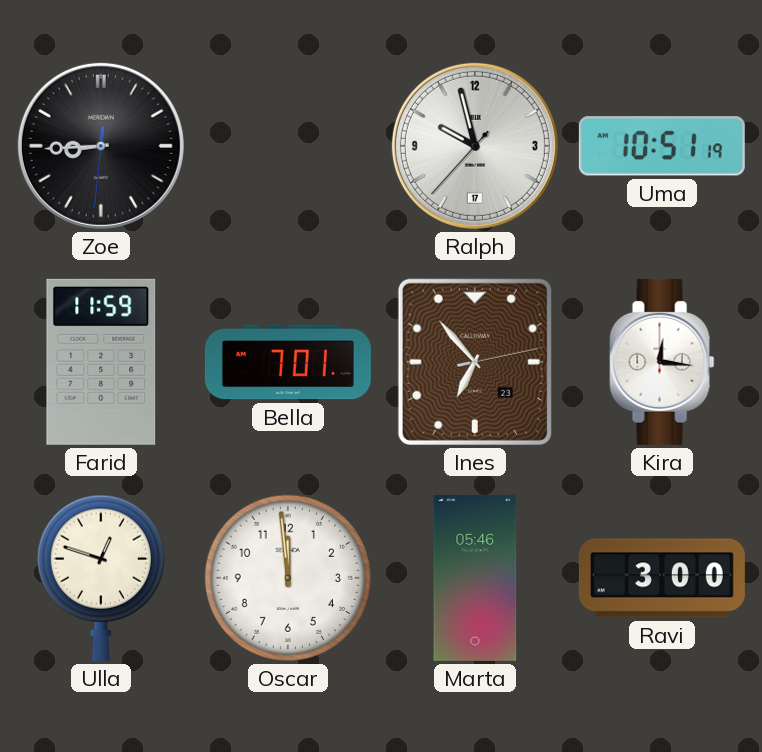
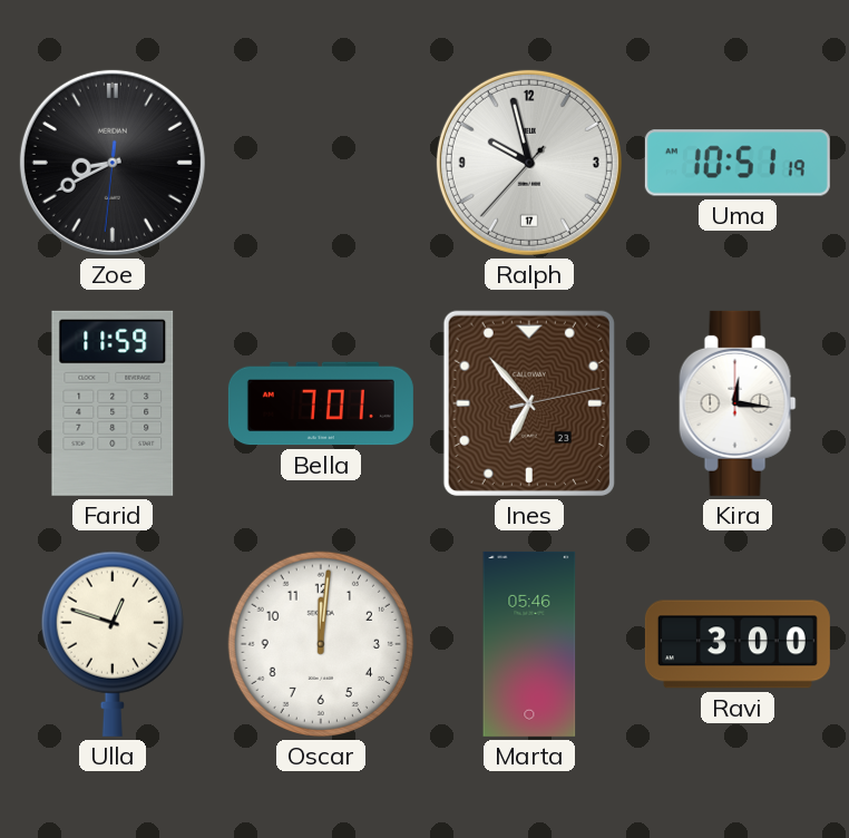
Zoe: 8:44 -> 8:40
Oscar: 11:59 -> 12:01
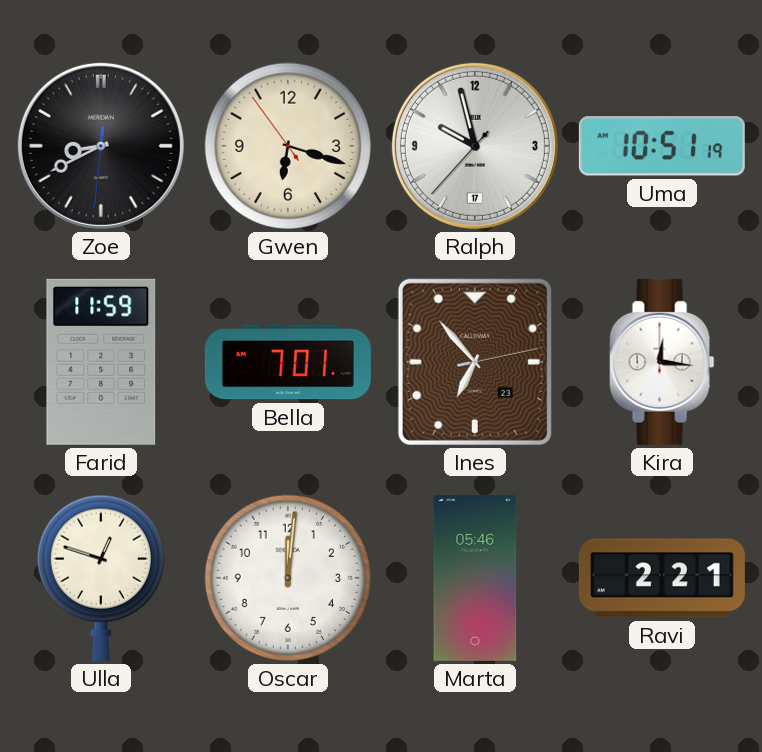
Gwen: none -> 6:17
Ravi: 3:00 -> 2:21
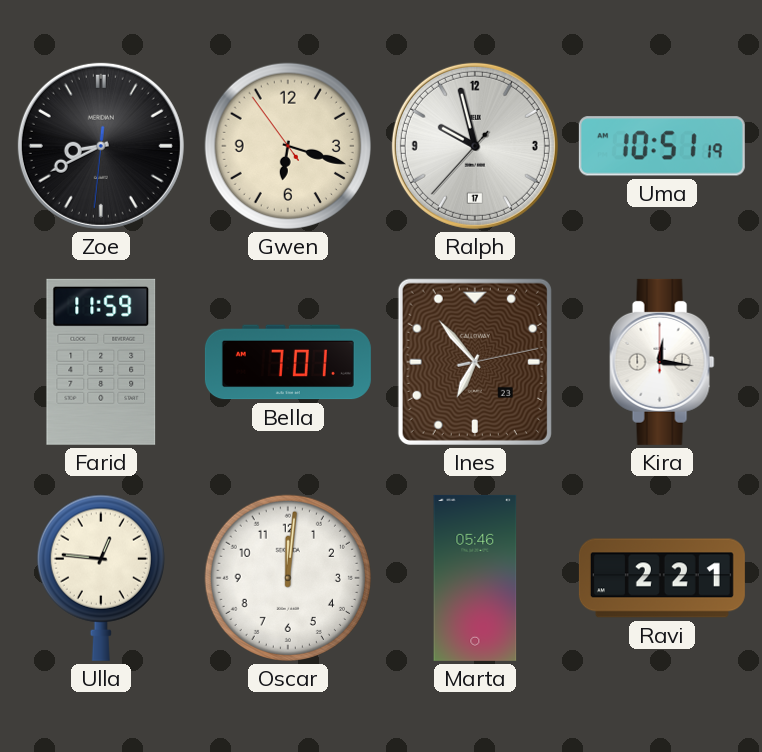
Ulla: 12:48 -> 12:46
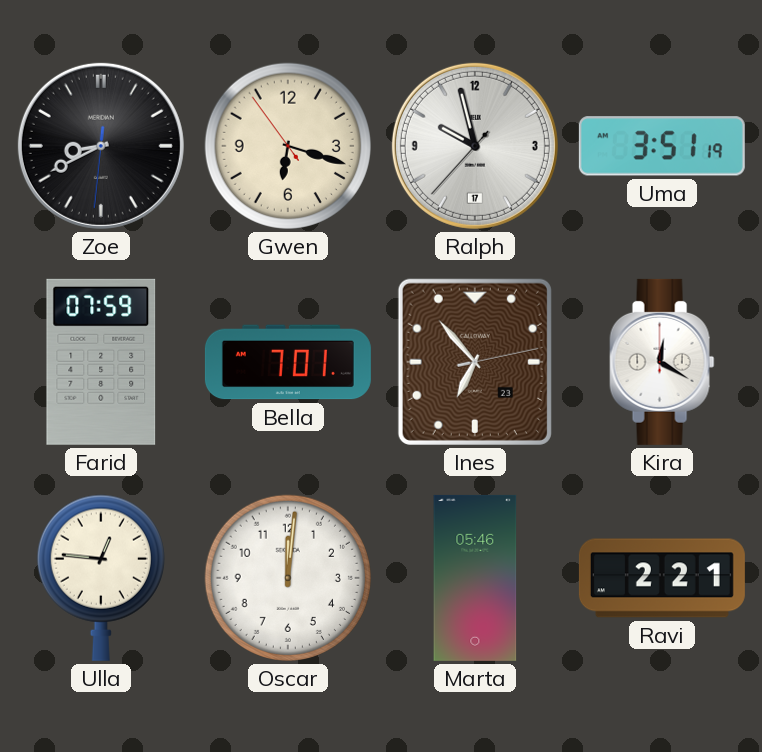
Uma: 10:51 -> 3:51
Farid: 11:59 -> 07:59
Kira: 12:16 -> 12:20
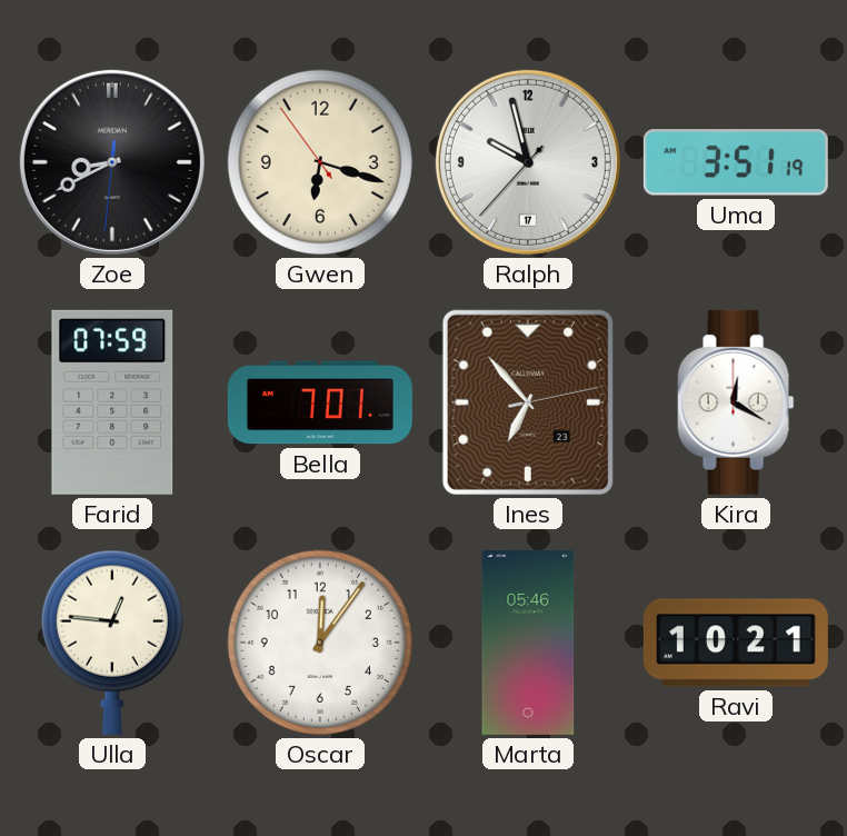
Oscar: 12:01 -> 12:06
Ravi: 2:21 -> 10:21
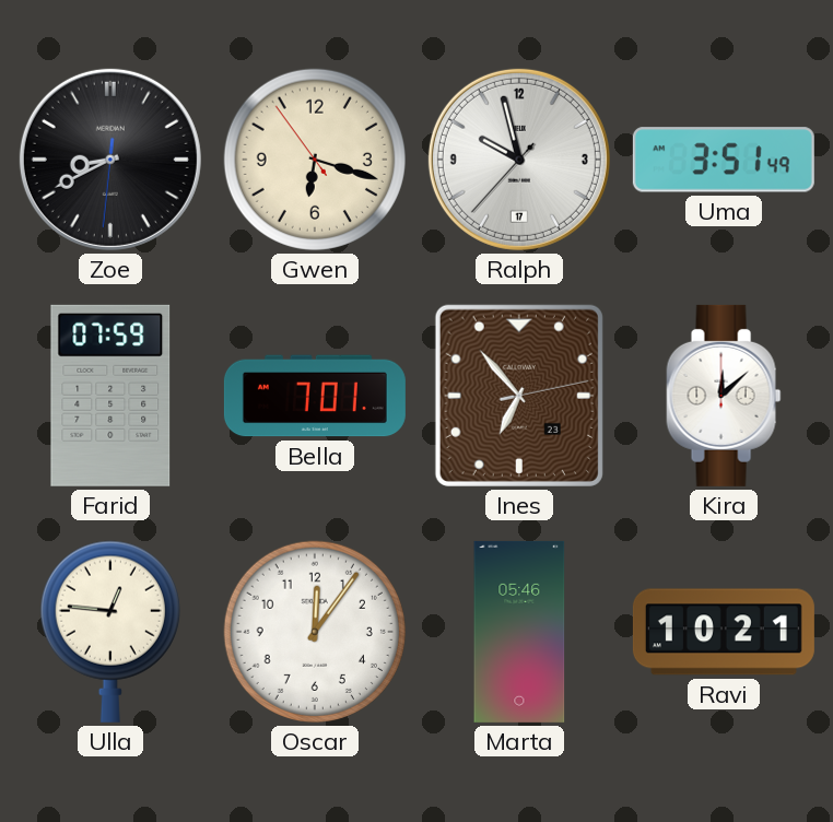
Uma: 3:51:19 -> 3:51:49
Kira: 12:20 -> 12:08
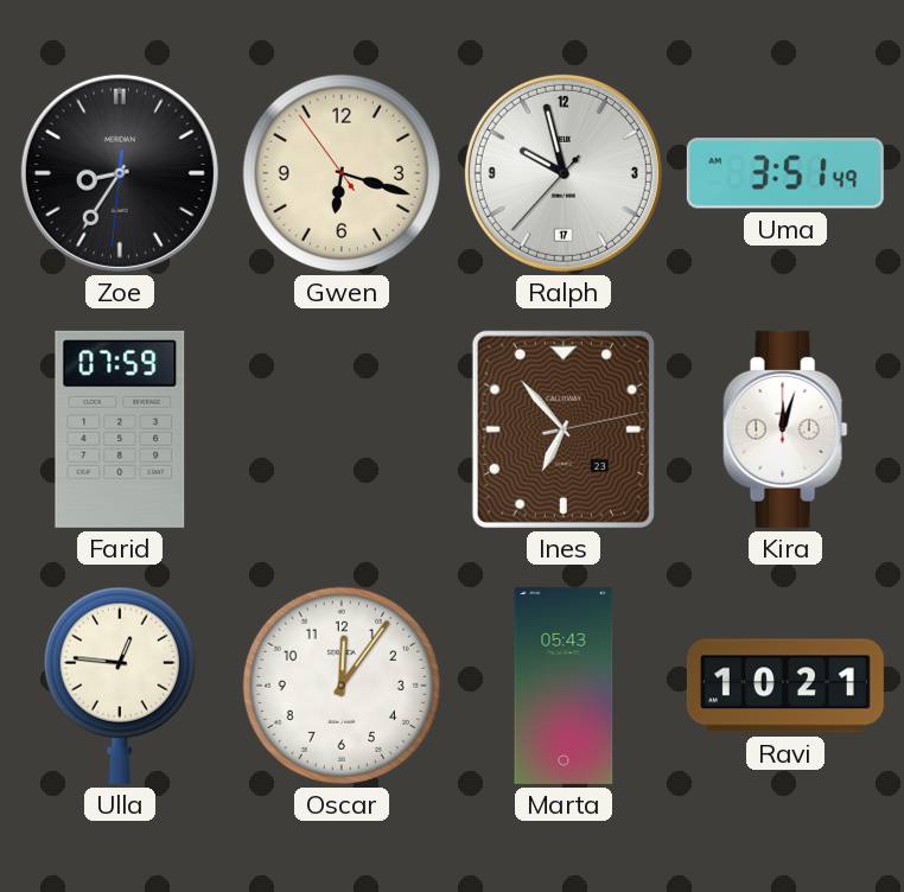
Zoe: 8:40 -> 8:35
Bella: 7:01 -> none
Kira: 12:08 -> 12:03
Marta: 05:46 -> 05:43
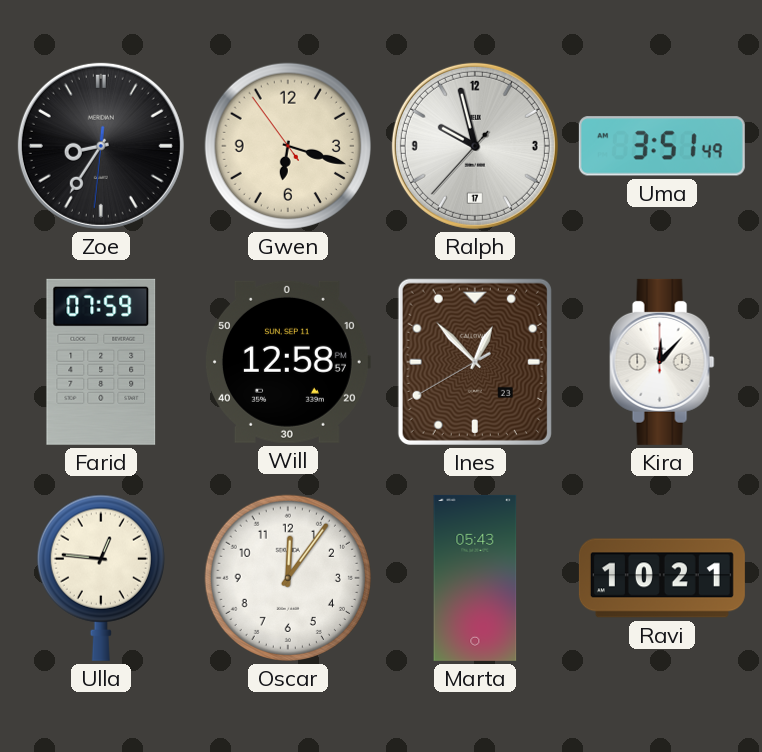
Will: none -> 12:58
Ines: 6:53 -> 12:52
Kira: 12:03 -> 12:07
